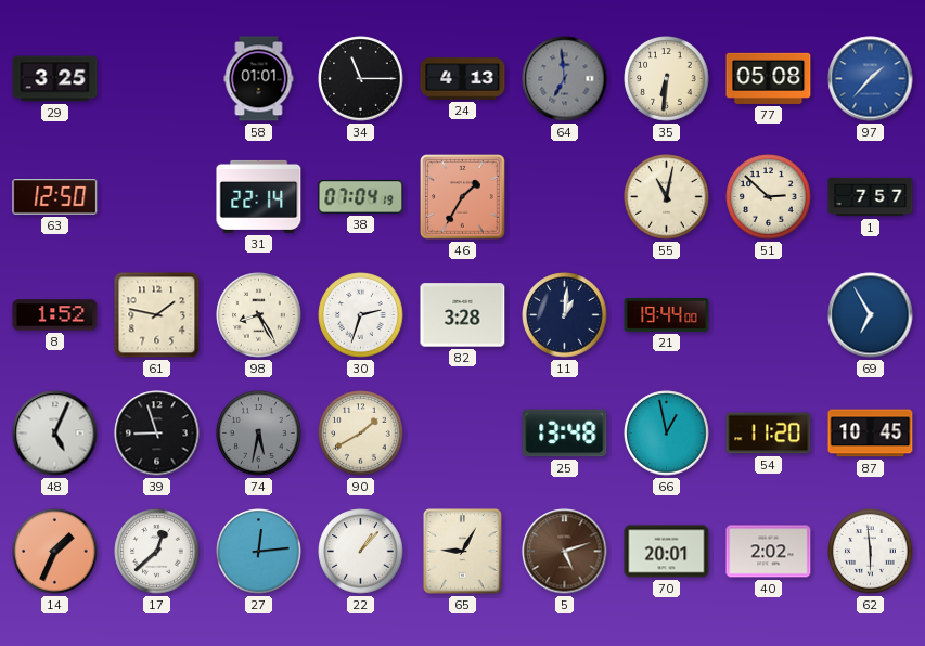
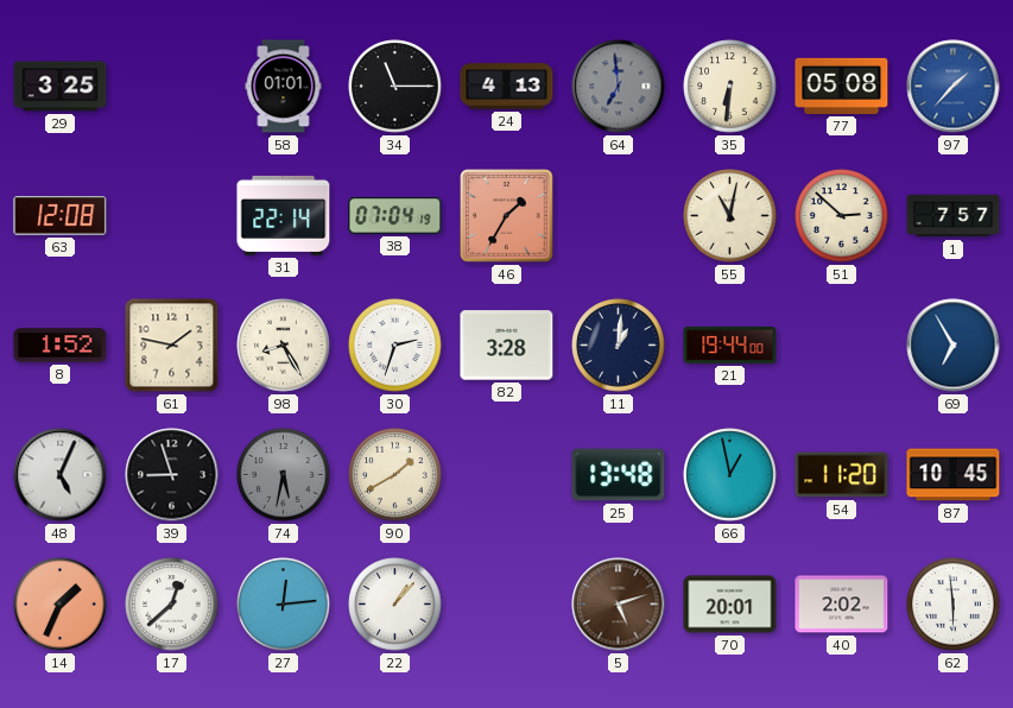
63: 12:50 -> 12:08
65: 9:05 -> none
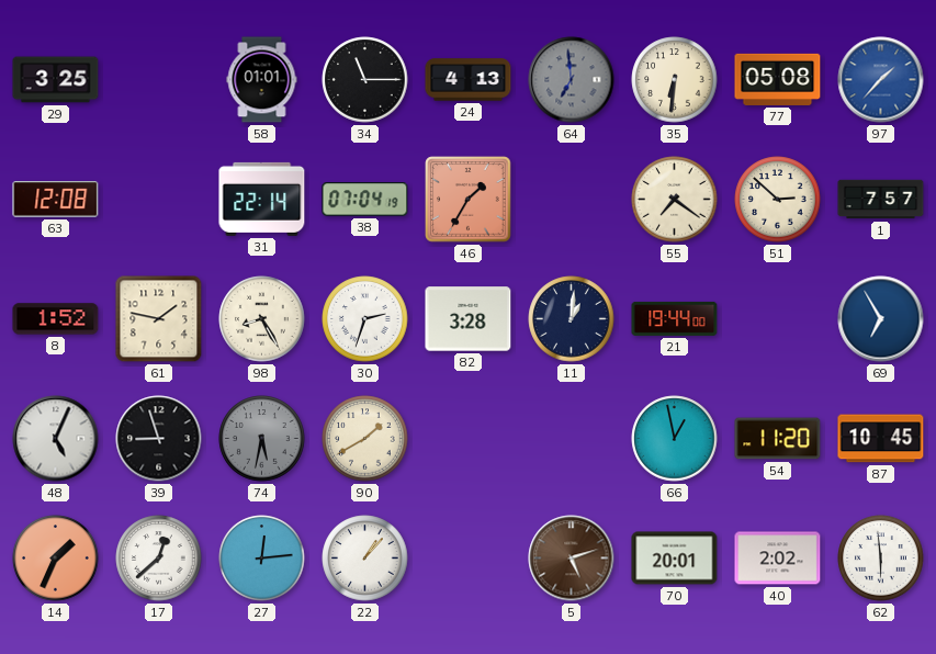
55: 11:02 -> 7:21
25: 13:48 -> none
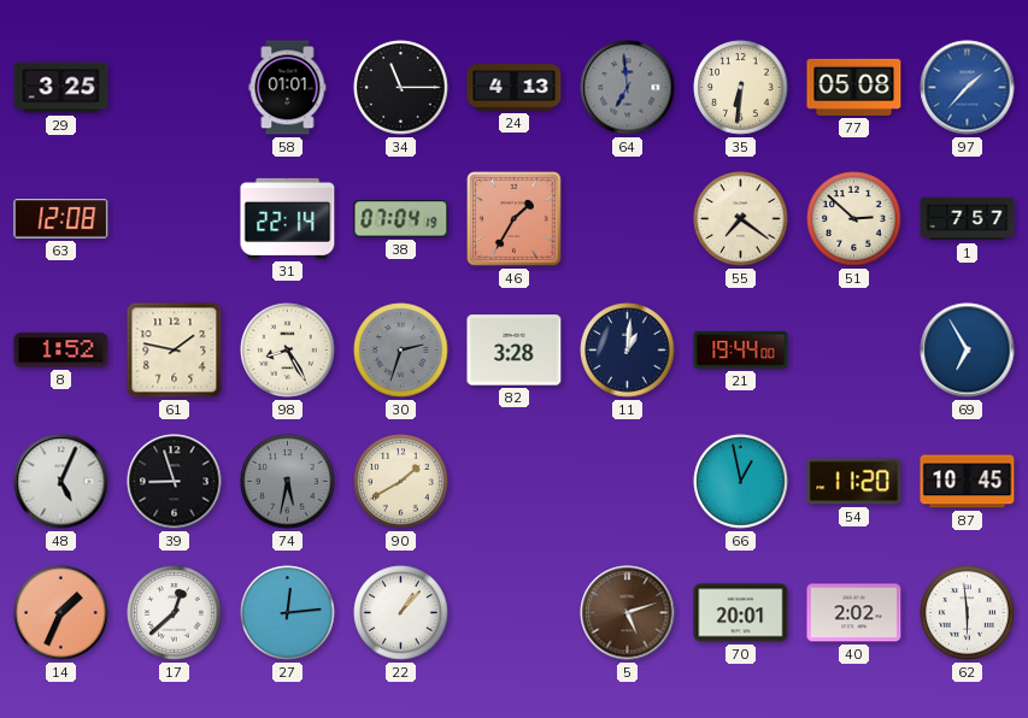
30 dial: white -> grey
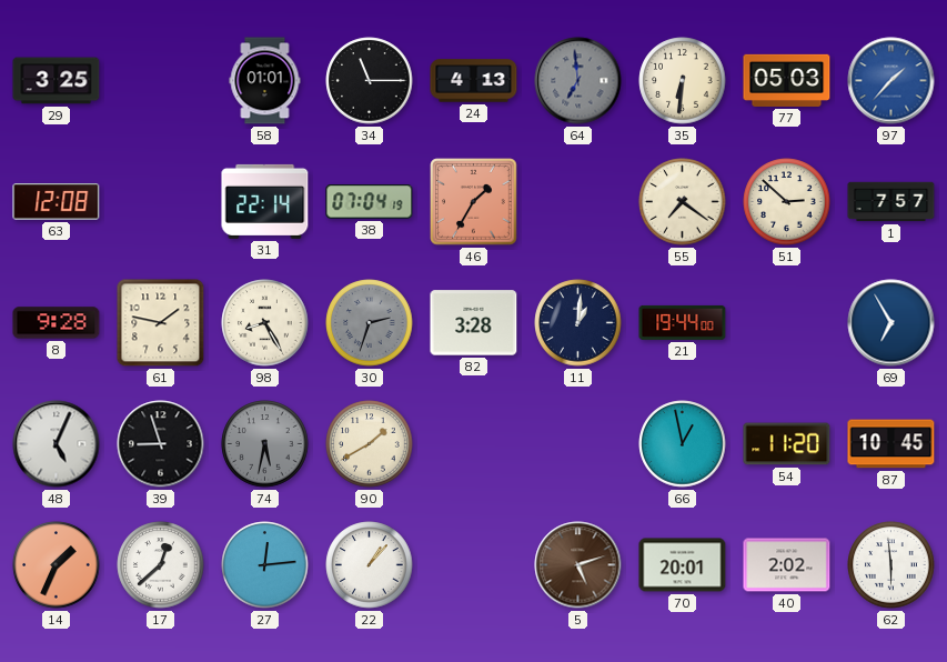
77: 05:08 -> 05:03
8: 1:52 -> 9:28
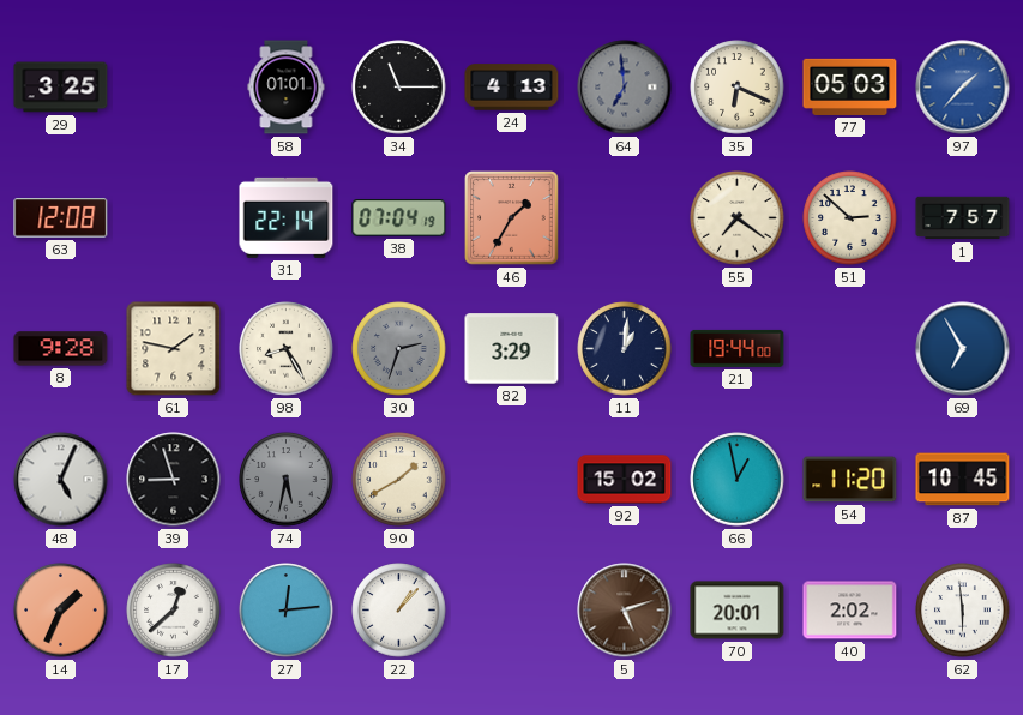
35: 6:31 -> 6:19
82: 3:28 -> 3:29
92: none -> 15:02
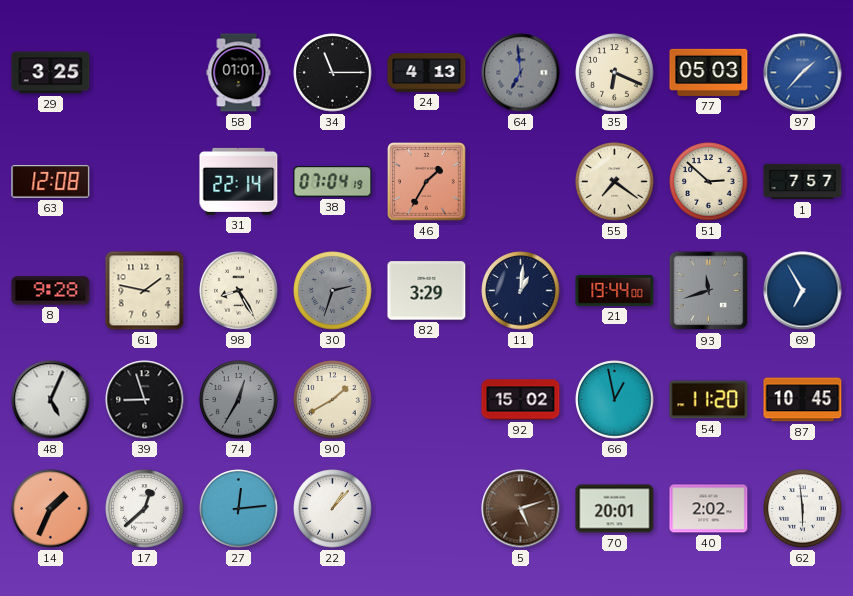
93: none -> 11:42
74: 5:32 -> 12:35
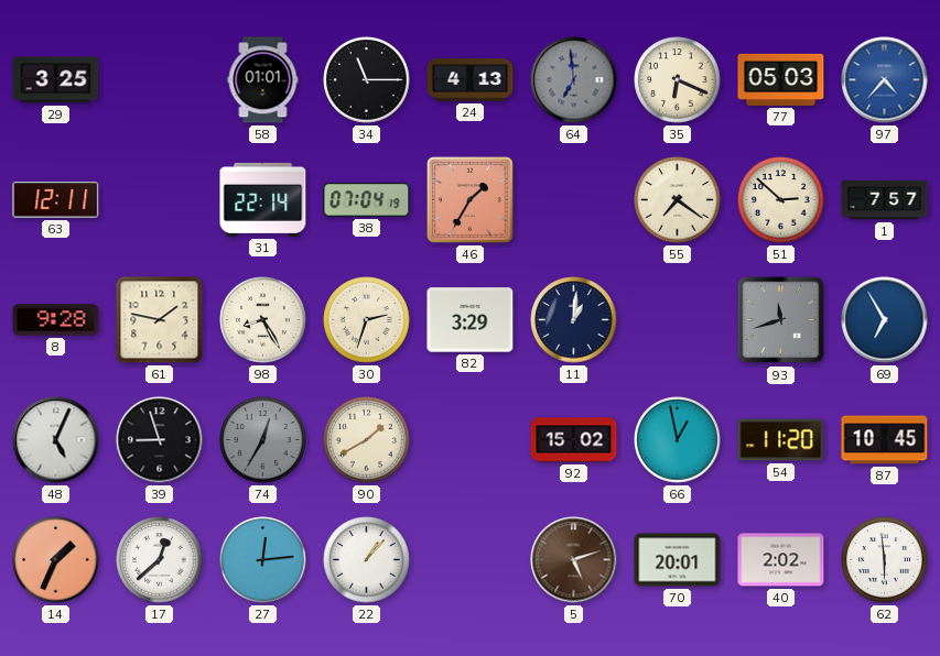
97: 1:37 -> 4:37
63: 12:08 -> 12:11
30 dial: grey -> cream
21: 19:44 -> none
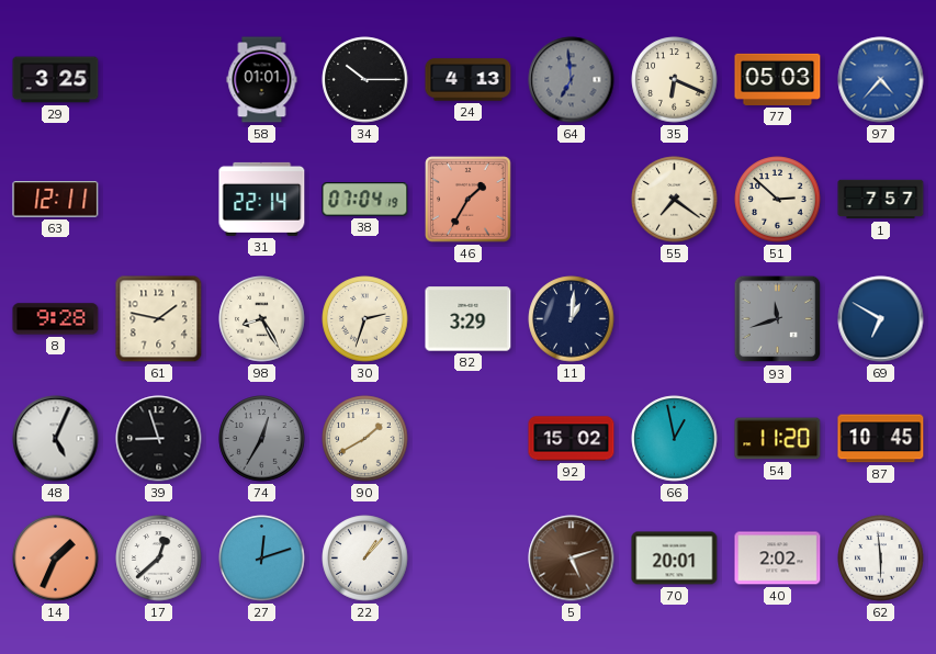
34: 11:15 -> 10:15
69: 6:55 -> 6:50
27: 12:14 -> 12:12
